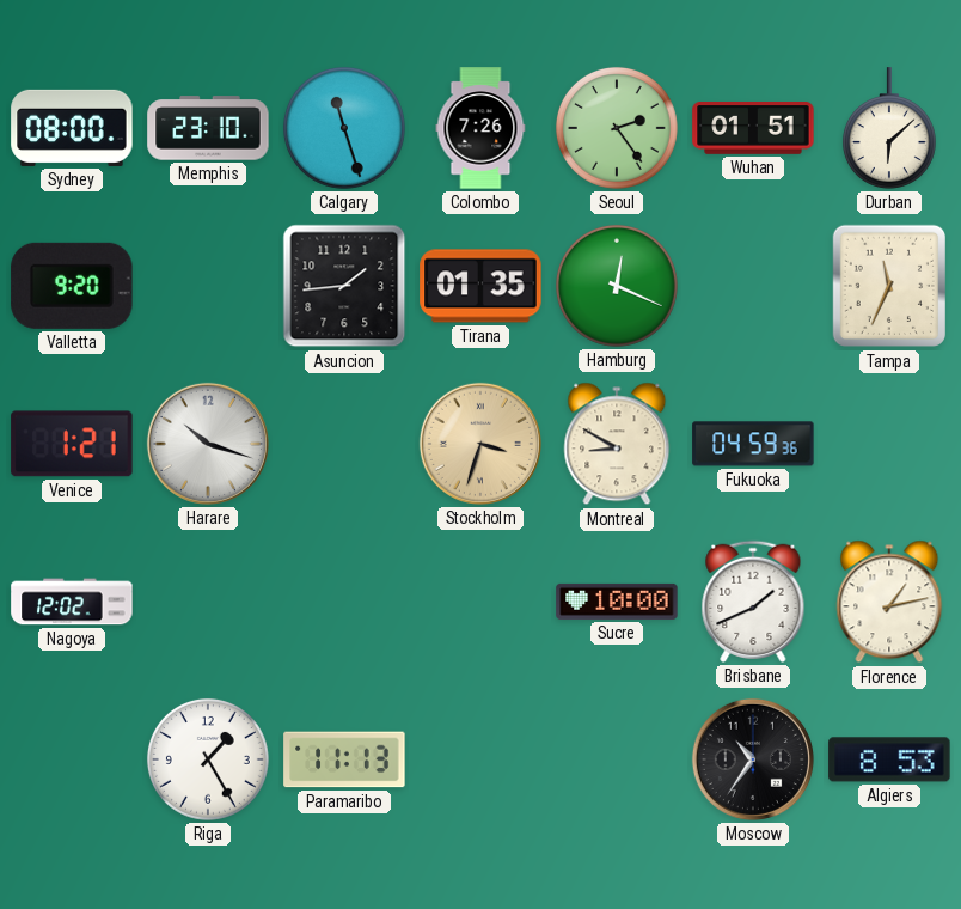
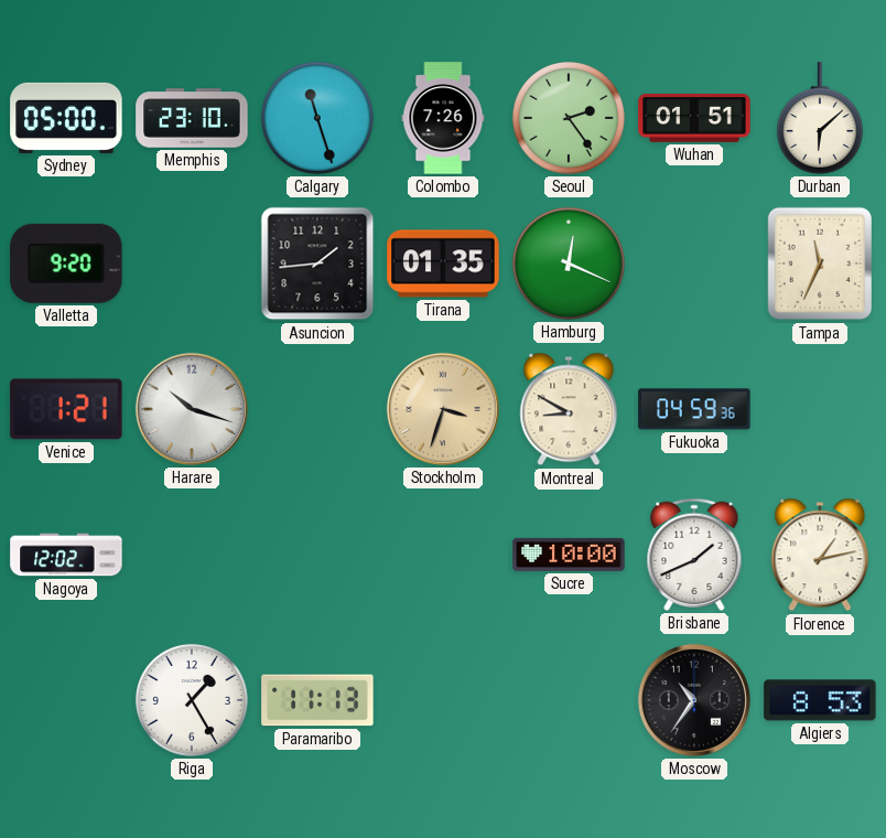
Sydney: 08:00 -> 05:00
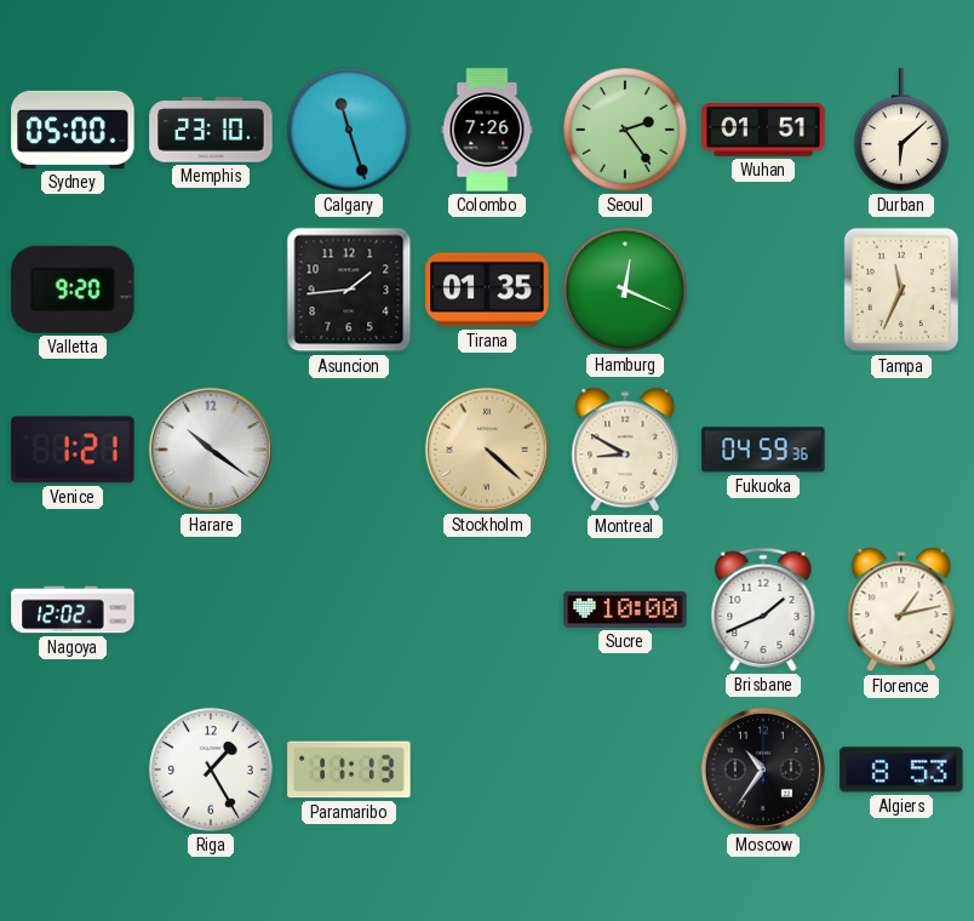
Harare: 10:18 -> 10:21
Stockholm: 3:33 -> 4:22
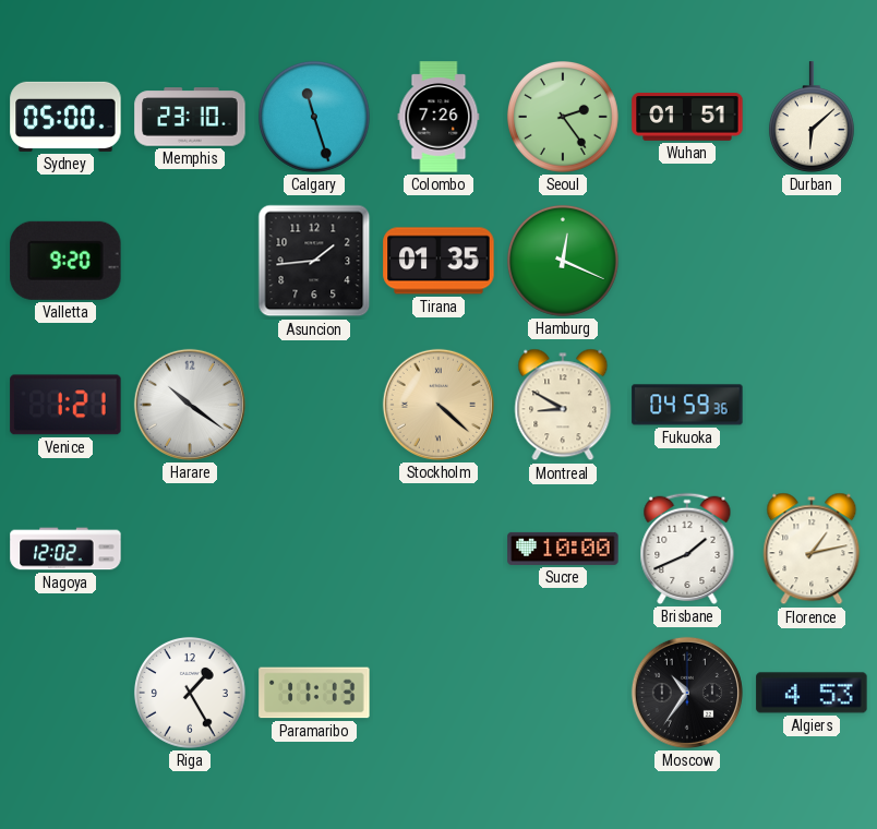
Tampa: 11:34 -> none
Algiers: 8:53 -> 4:53
